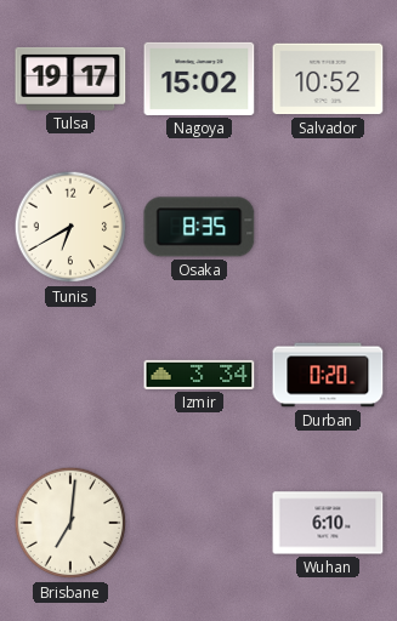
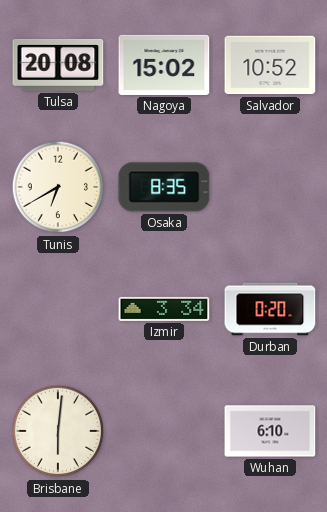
Tulsa: 19:17 -> 20:08
Brisbane: 7:01 -> 6:01
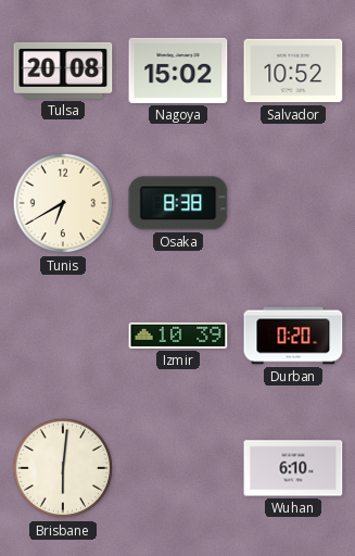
Osaka: 8:35 -> 8:38
Izmir: 3:34 -> 10:39
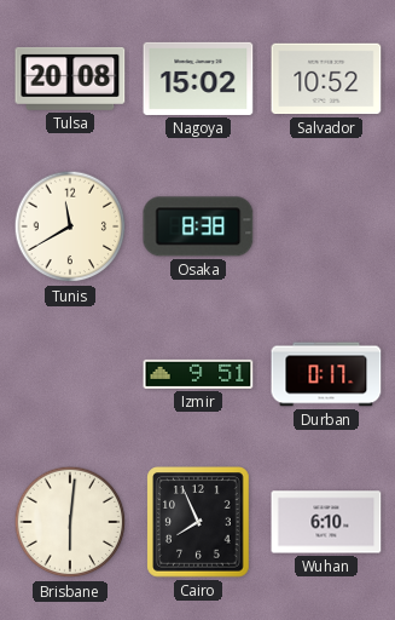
Tunis: 6:40 -> 11:40
Izmir: 10:39 -> 9:51
Durban: 0:20 -> 0:17
Cairo: none -> 7:56
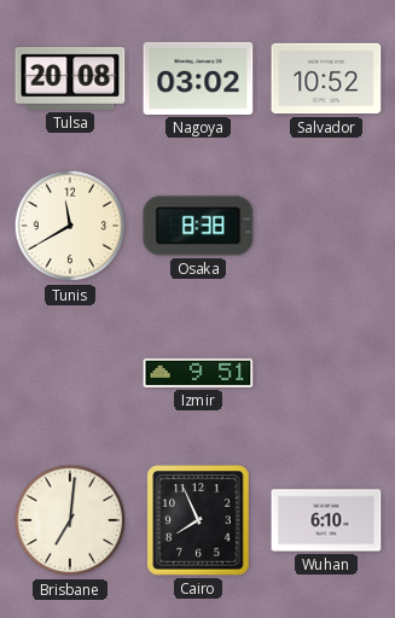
Nagoya: 15:02 -> 03:02
Durban: 0:17 -> none
Brisbane: 6:01 -> 7:01
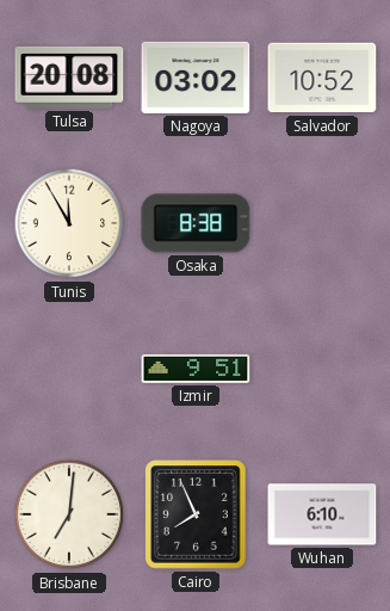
Tunis: 11:40 -> 11:55
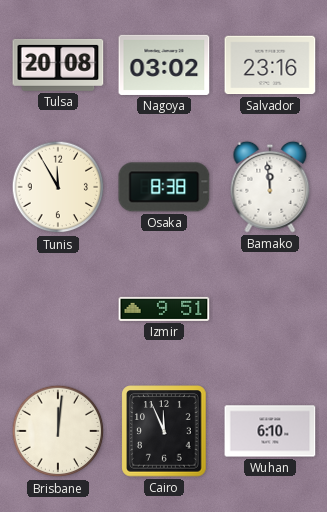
Salvador: 10:52 -> 23:16
Bamako: none -> 11:59
Brisbane: 7:01 -> 12:01
Cairo: 7:56 -> 11:56
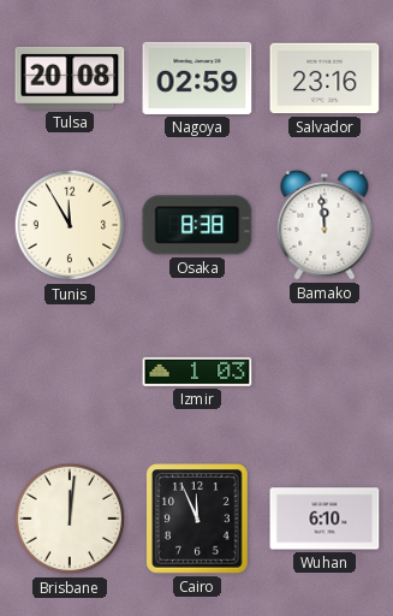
Nagoya: 03:02 -> 02:59
Izmir: 9:51 -> 1:03
